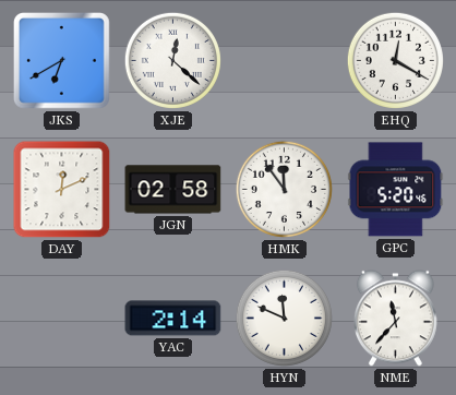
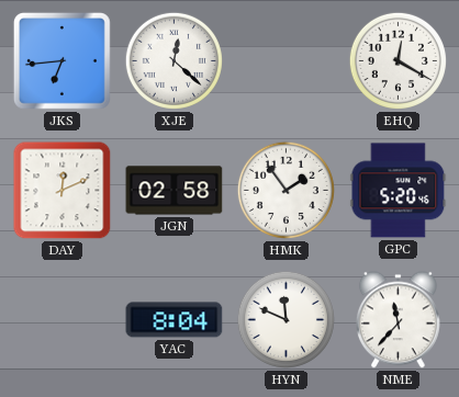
JKS: 6:40 -> 6:44
HMK: 11:54 -> 1:54
YAC: 2:14 -> 8:04
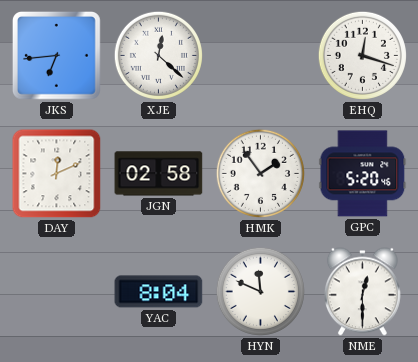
EHQ: 12:20 -> 12:18
NME: 11:37 -> 12:30
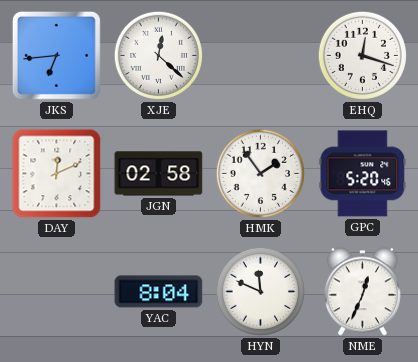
NME: 12:30 -> 12:34
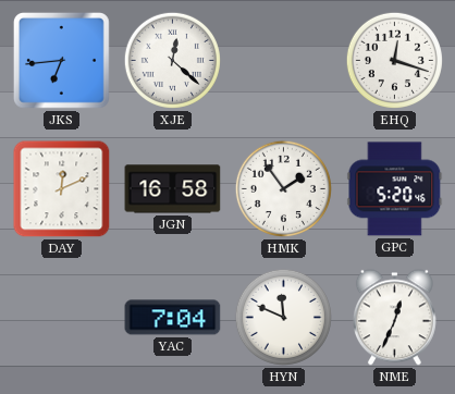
JGN: 02:58 -> 16:58
YAC: 8:04 -> 7:04
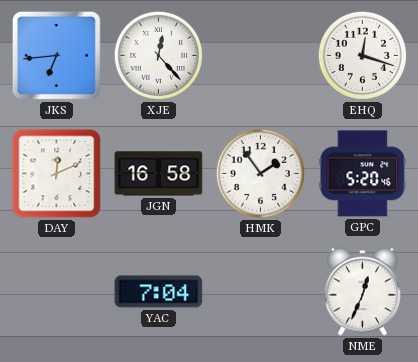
XJE: 12:22 -> 12:23
HYN: 11:49 -> none
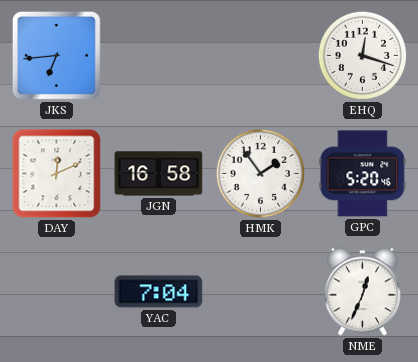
XJE: 12:23 -> none
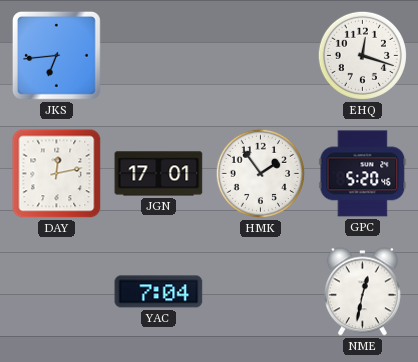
DAY: 12:11 -> 12:13
JGN: 16:58 -> 17:01
NME: 12:34 -> 12:32
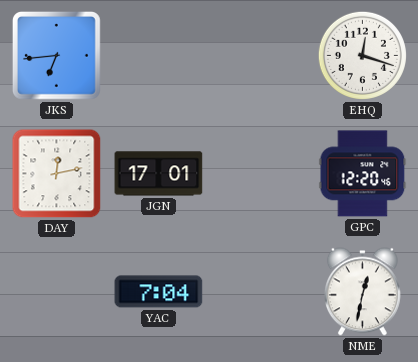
HMK: 1:54 -> none
GPC: 5:20 -> 12:20
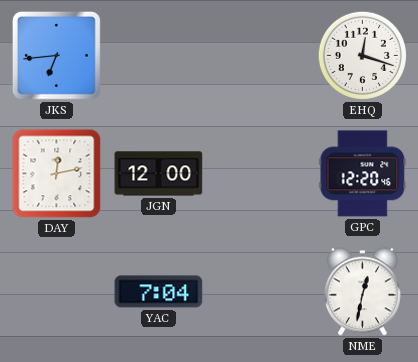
JGN: 17:01 -> 12:00
